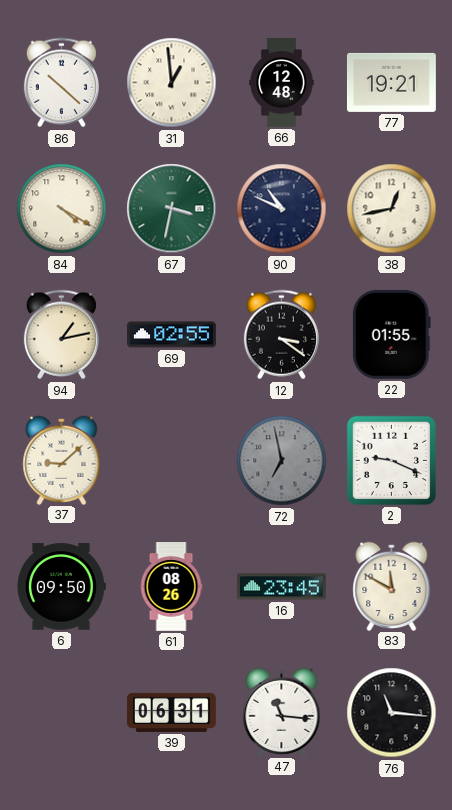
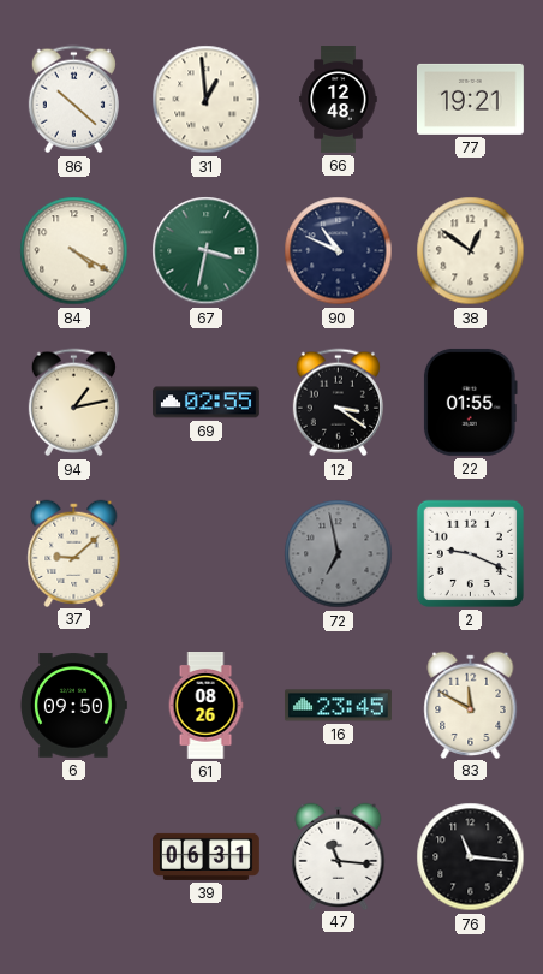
38: 12:43 -> 12:51
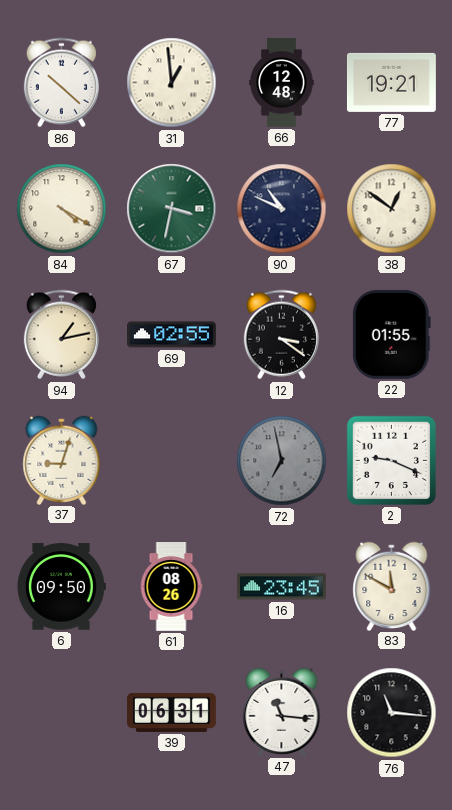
37: 9:08 -> 9:03
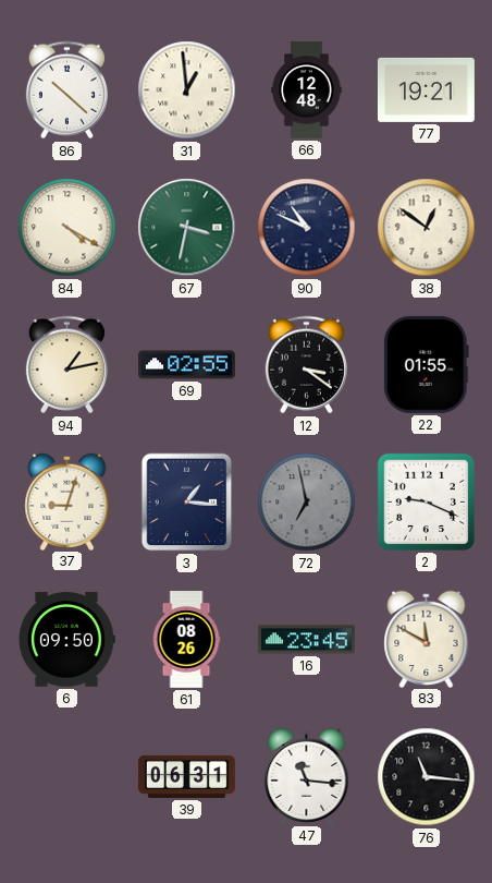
3: none -> 1:16
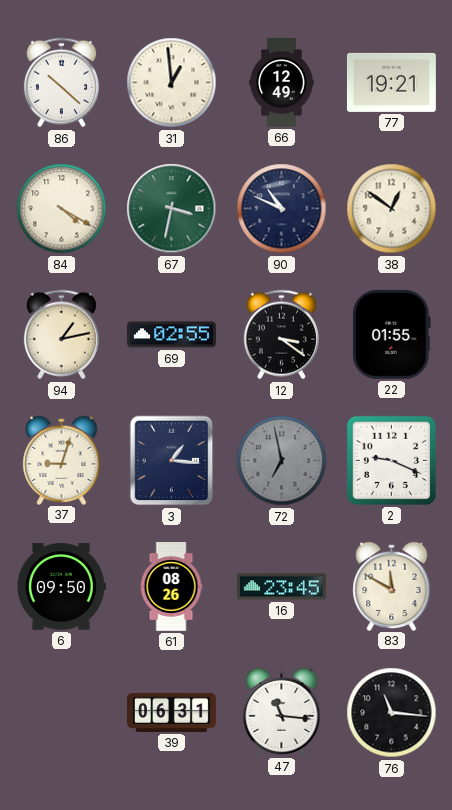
66: 12:48 -> 12:49
